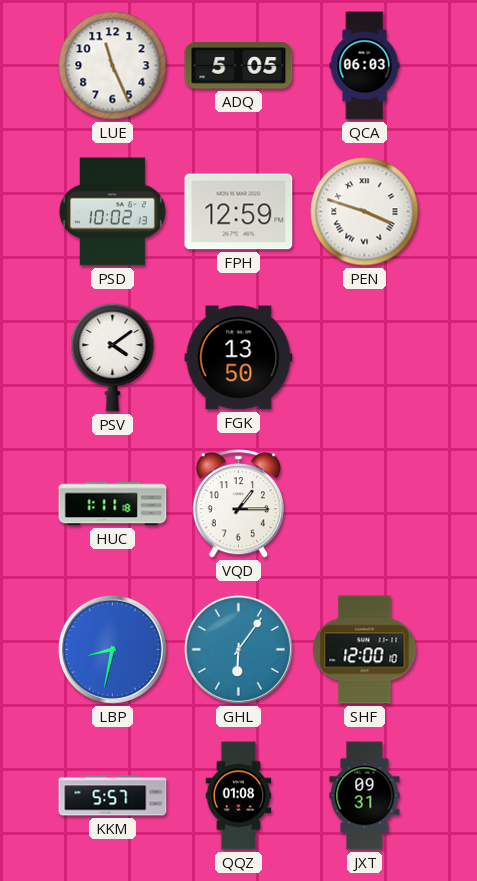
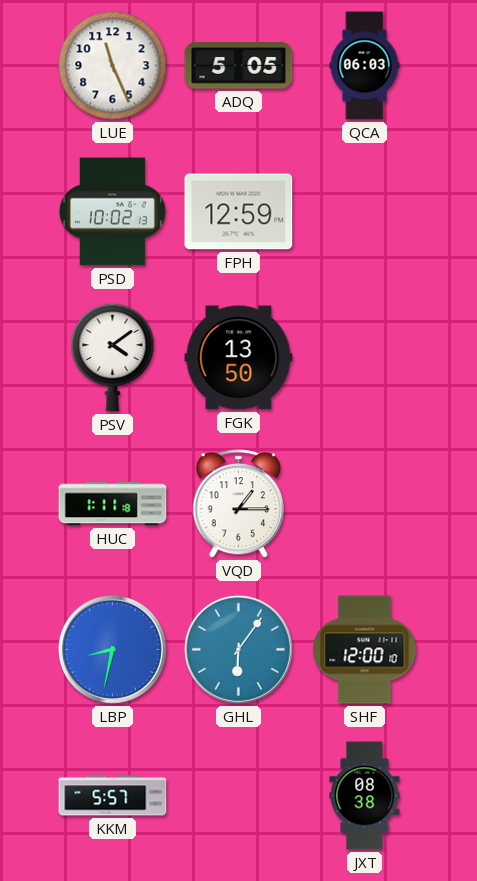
PEN: 3:48 -> none
QQZ: 01:08 -> none
JXT: 09:31 -> 08:38
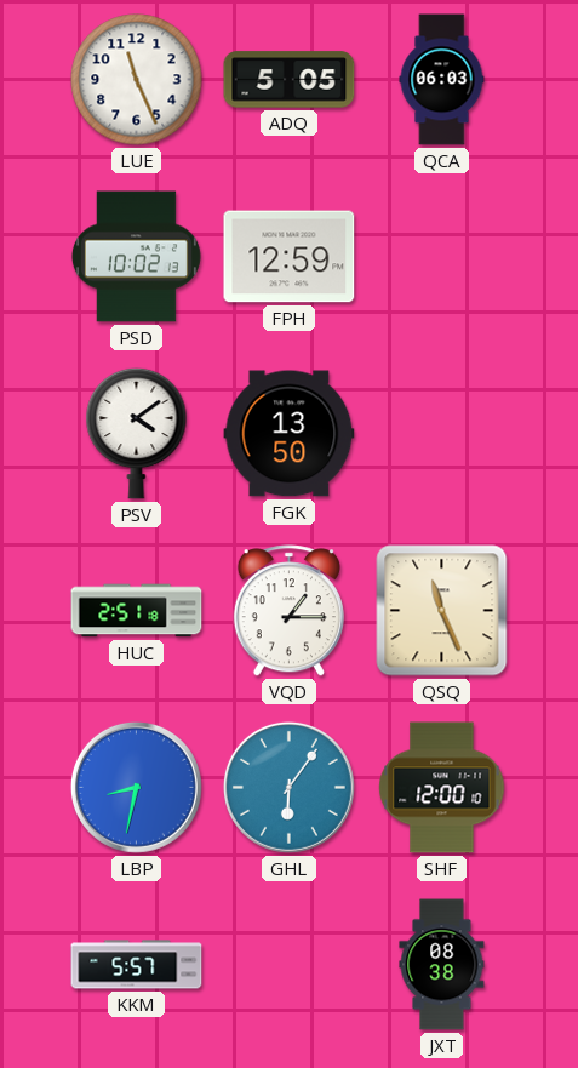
HUC: 1:11 -> 2:51
QSQ: none -> 11:26
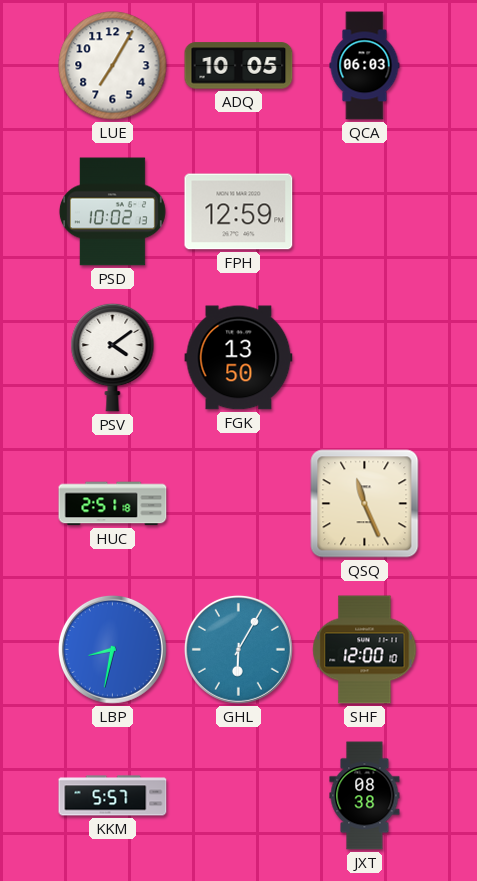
LUE: 11:26 -> 7:05
ADQ: 5:05 -> 10:05
VQD: 1:15 -> none
GHL: 6:06 -> 6:05
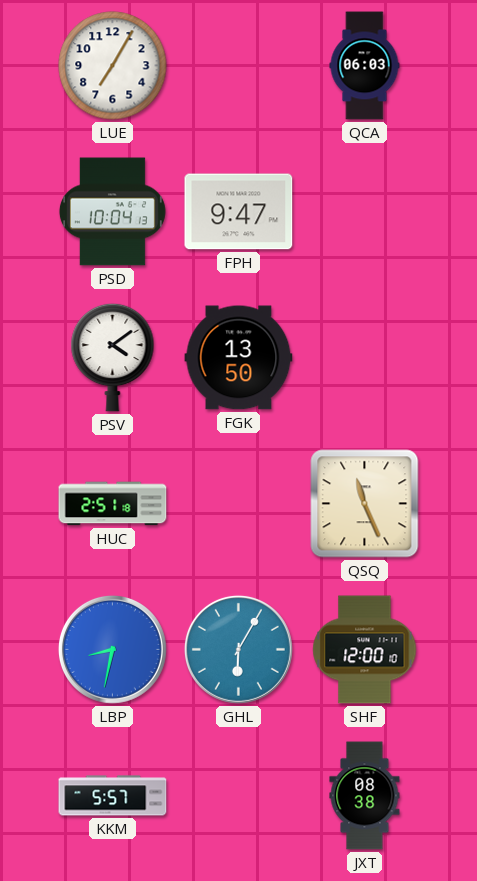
ADQ: 10:05 -> none
PSD: 10:02 -> 10:04
FPH: 12:59 -> 9:47
